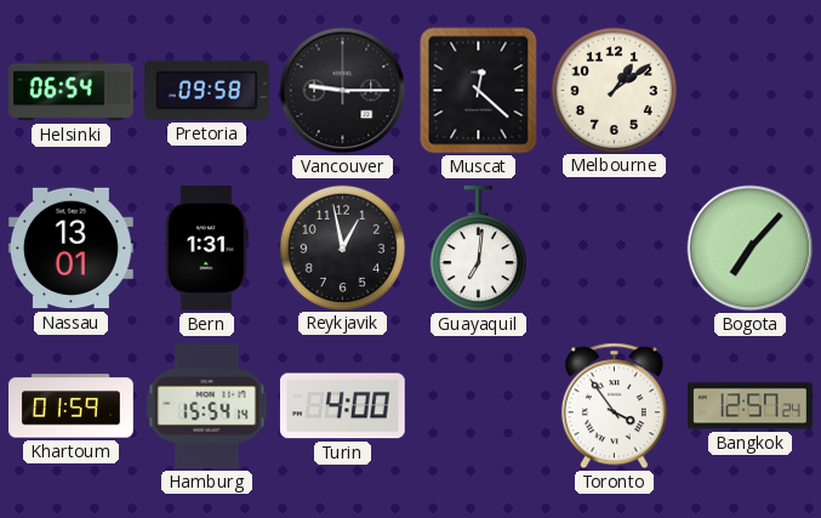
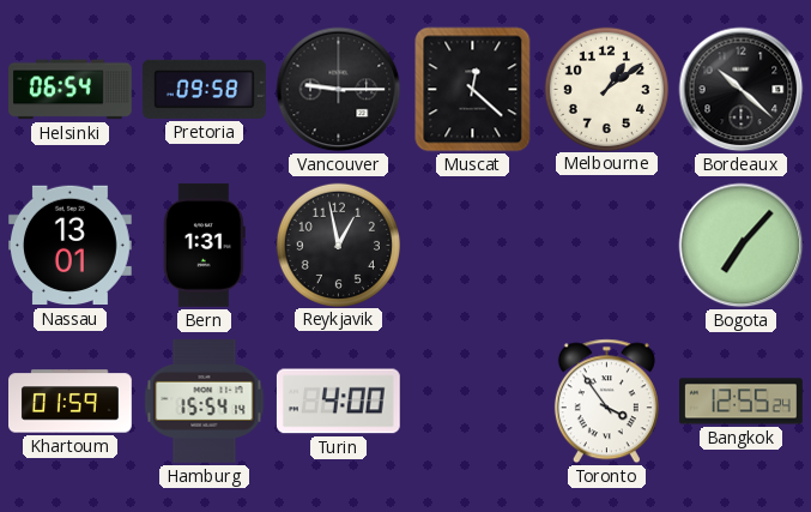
Bordeaux: none -> 10:22
Guayaquil: 7:01 -> none
Bangkok: 12:57 -> 12:55
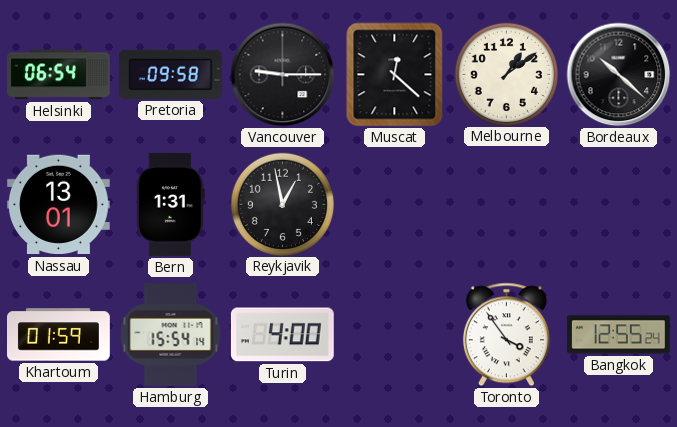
Bogota: 7:07 -> none
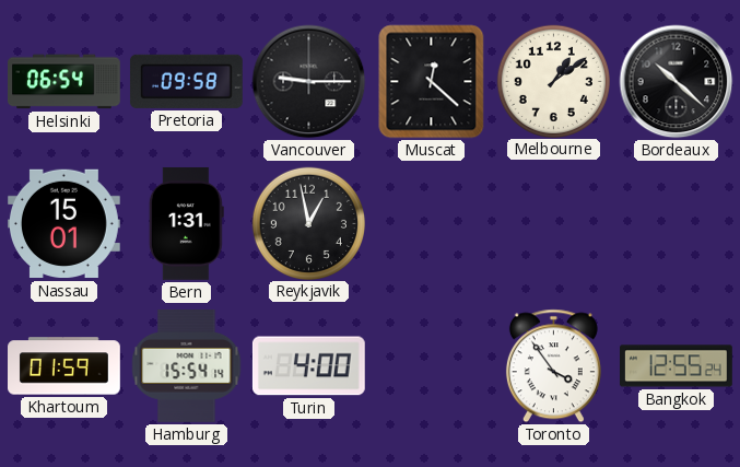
Nassau: 13:01 -> 15:01
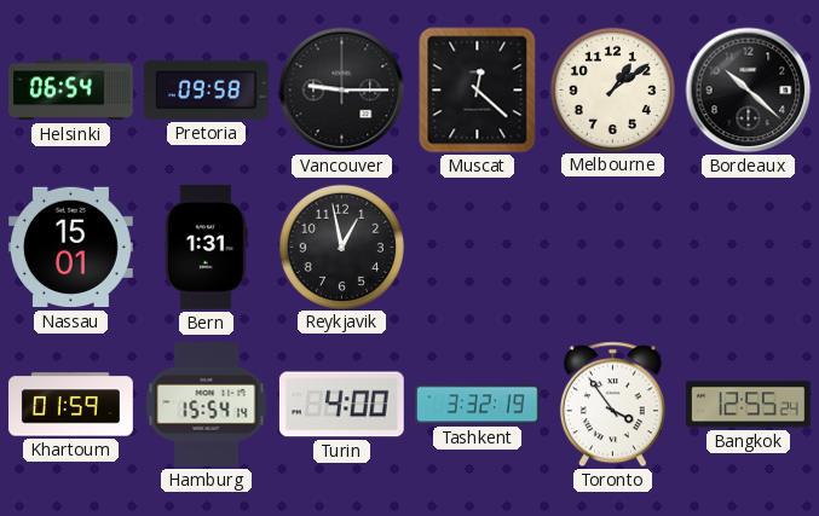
Tashkent: none -> 3:32
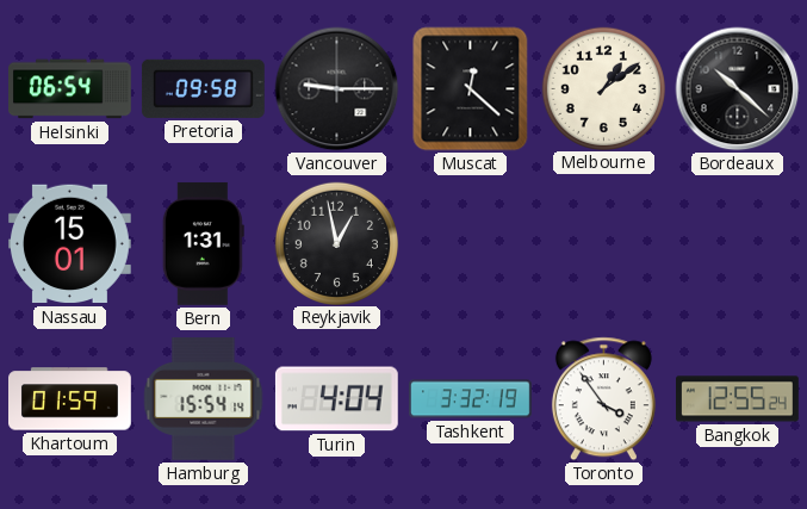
Turin: 4:00 -> 4:04
